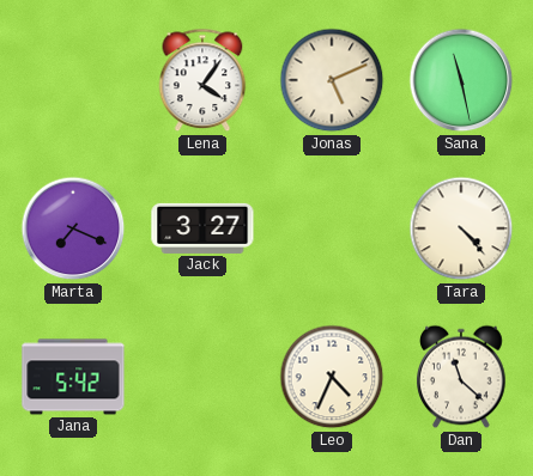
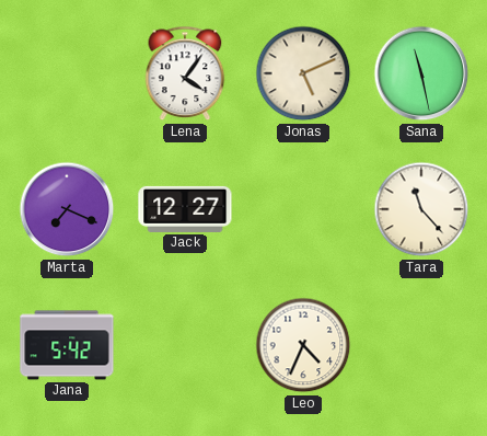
Jack: 3:27 -> 12:27
Tara: 4:23 -> 11:23
Dan: 11:22 -> none
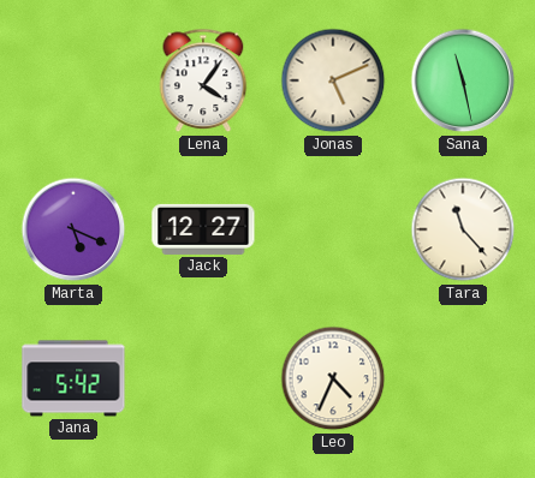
Marta: 7:19 -> 5:19
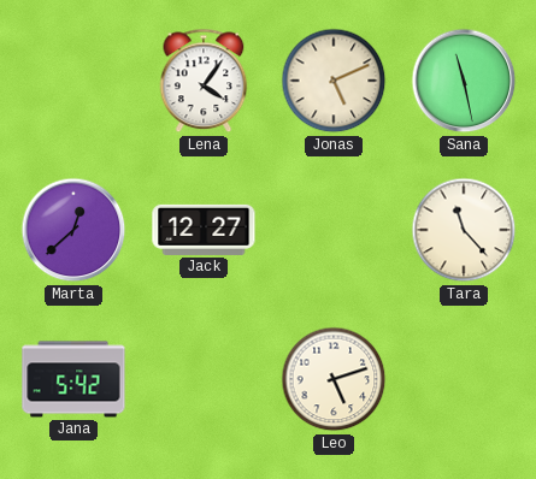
Marta: 5:19 -> 12:38
Leo: 4:34 -> 5:12
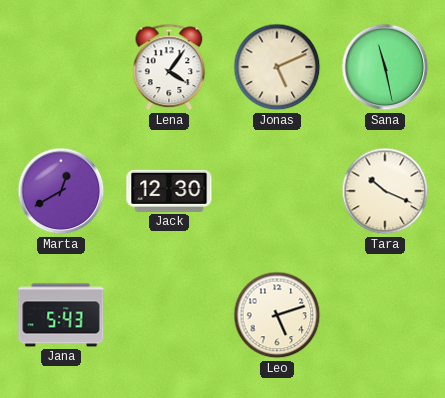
Marta: 12:38 -> 12:40
Jack: 12:27 -> 12:30
Tara: 11:23 -> 10:19
Jana: 5:42 -> 5:43
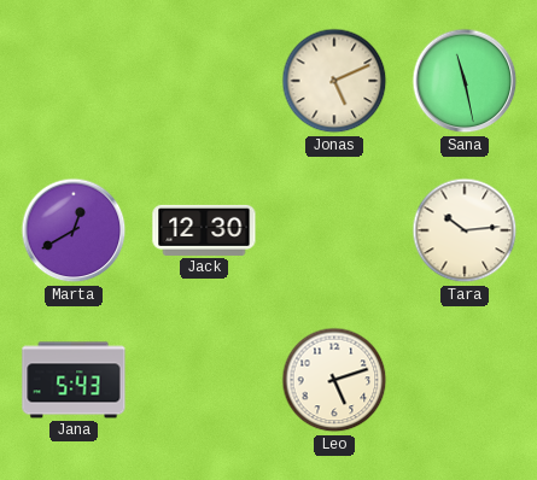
Lena: 4:06 -> none
Tara: 10:19 -> 10:14
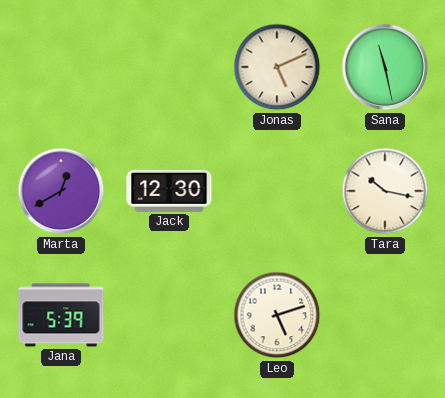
Tara: 10:14 -> 10:17
Jana: 5:43 -> 5:39
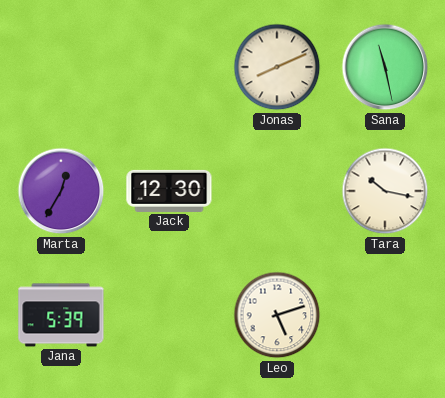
Jonas: 5:11 -> 8:11
Marta: 12:40 -> 12:35
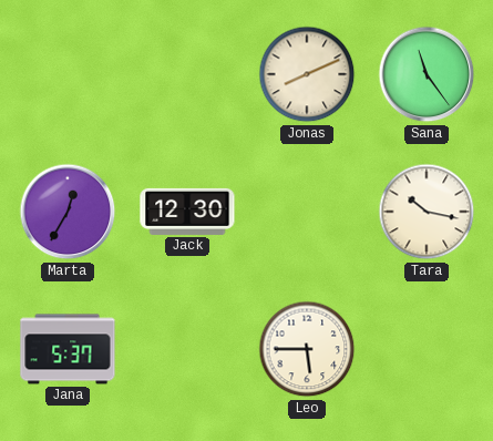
Sana: 11:28 -> 11:24
Jana: 5:39 -> 5:37
Leo: 5:12 -> 5:45
